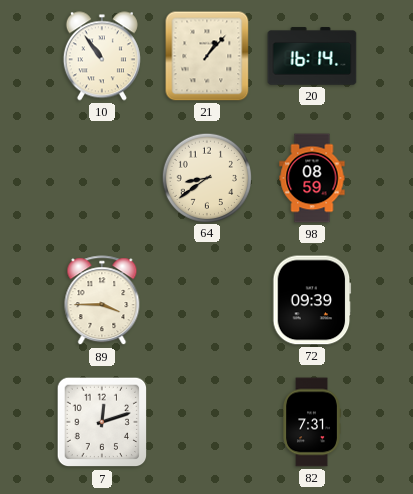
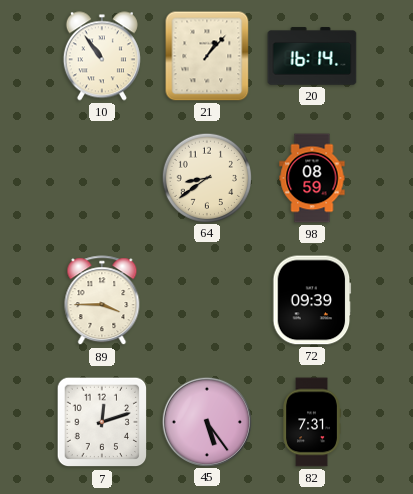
45: none -> 5:24
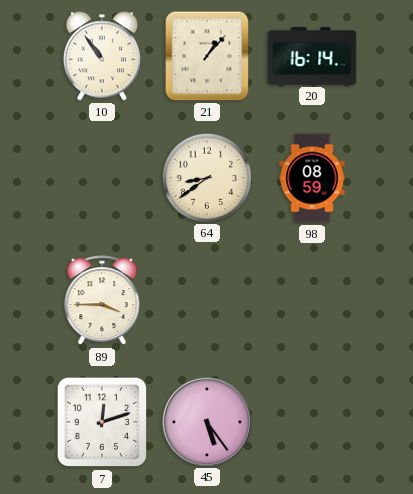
72: 09:39 -> none
82: 7:31 -> none
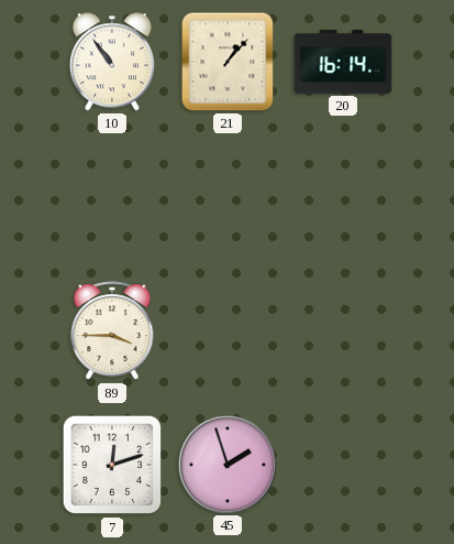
64: 8:39 -> none
98: 08:59 -> none
45: 5:24 -> 1:57
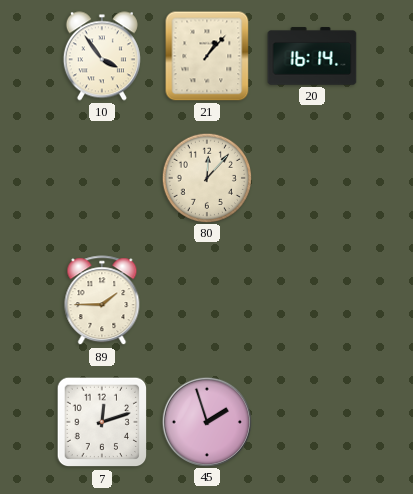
10: 10:54 -> 3:54
80: none -> 12:07
89: 3:45 -> 1:45
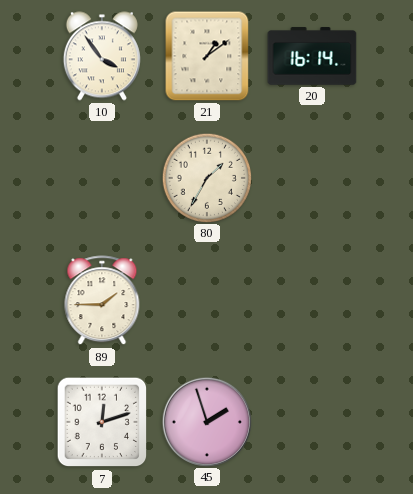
21: 1:07 -> 1:09
80: 12:07 -> 1:35
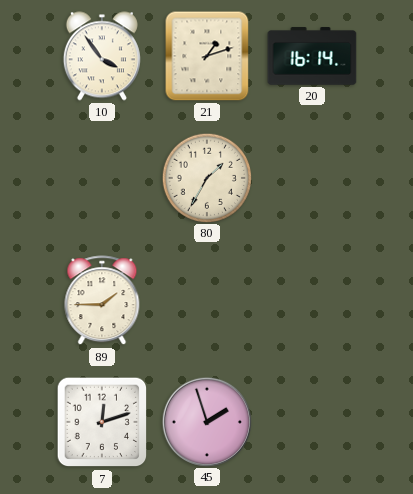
21: 1:09 -> 1:12
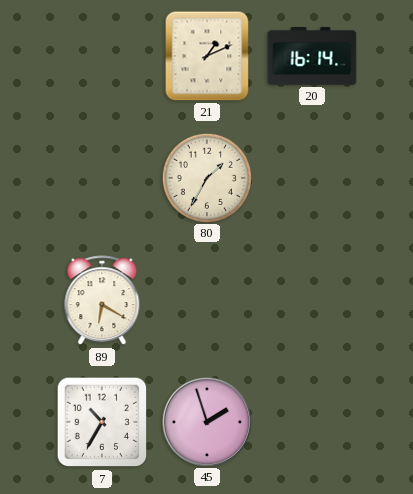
10: 3:54 -> none
21: 1:12 -> 1:11
89: 1:45 -> 6:20
7: 12:12 -> 10:35
